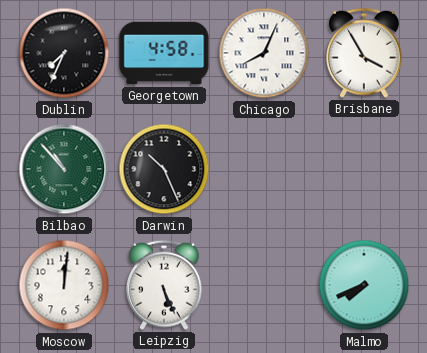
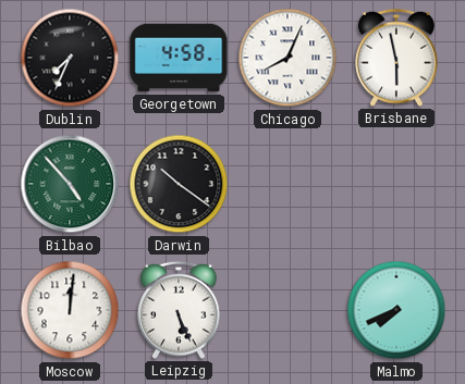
Brisbane: 3:55 -> 5:58
Bilbao: 10:53 -> 4:53
Darwin: 10:26 -> 10:21
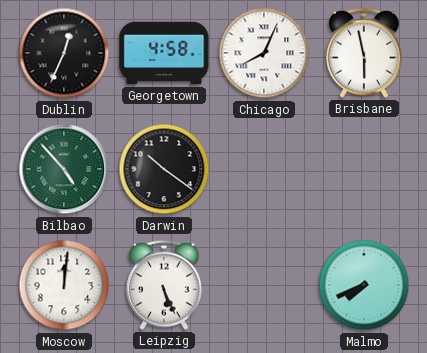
Dublin: 7:34 -> 12:34
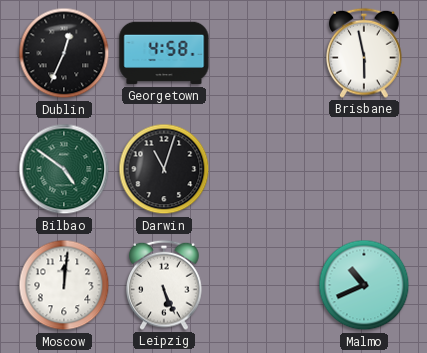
Chicago: 8:04 -> none
Bilbao: 4:53 -> 4:51
Darwin: 10:21 -> 11:03
Malmo: 7:41 -> 10:41
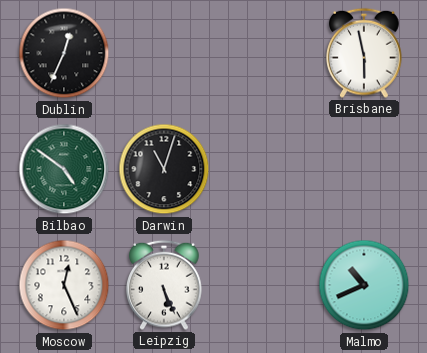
Georgetown: 4:58 -> none
Moscow: 12:01 -> 12:26
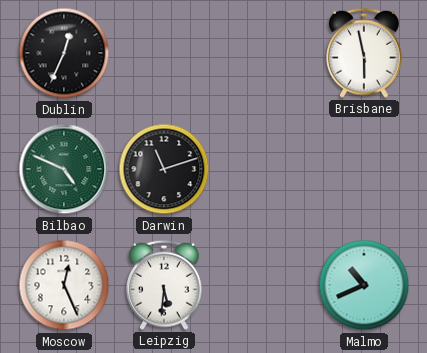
Bilbao: 4:51 -> 4:49
Darwin: 11:03 -> 11:12
Leipzig: 5:26 -> 5:31
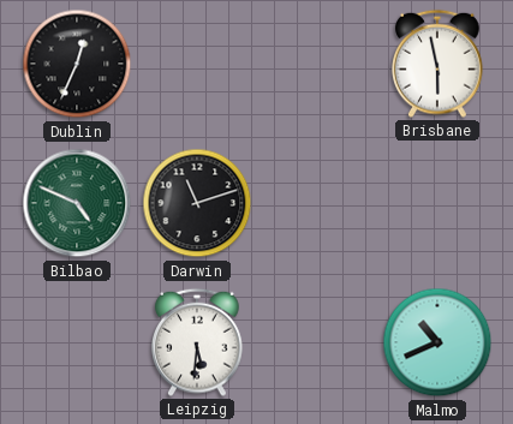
Moscow: 12:26 -> none
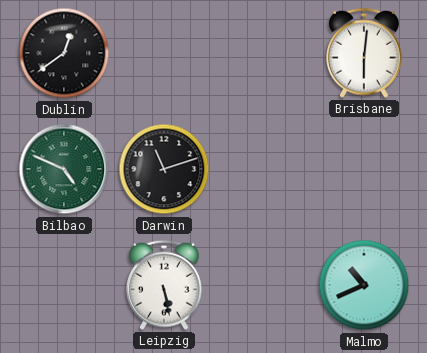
Dublin: 12:34 -> 12:39
Brisbane: 5:58 -> 6:01
Leipzig: 5:31 -> 5:28
